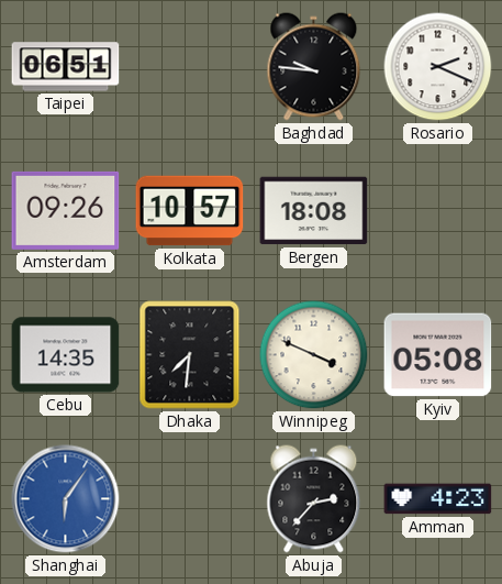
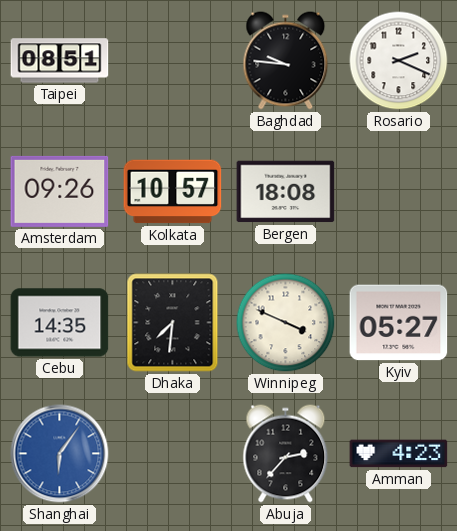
Taipei: 06:51 -> 08:51
Kyiv: 05:08 -> 05:27
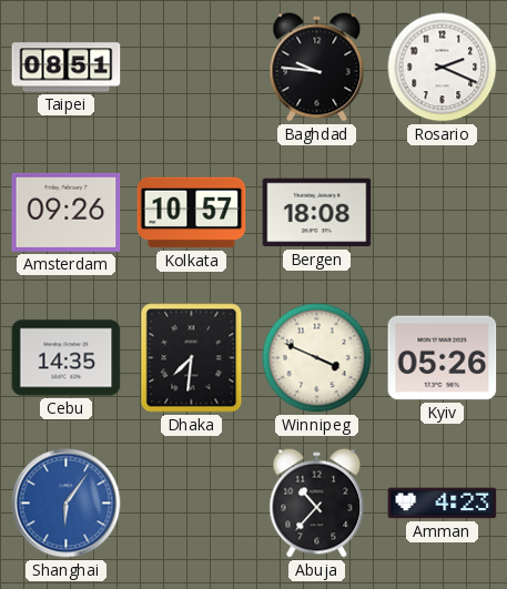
Kyiv: 05:27 -> 05:26
Abuja: 2:37 -> 10:37
